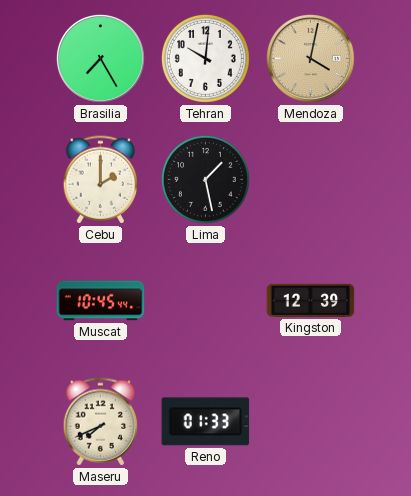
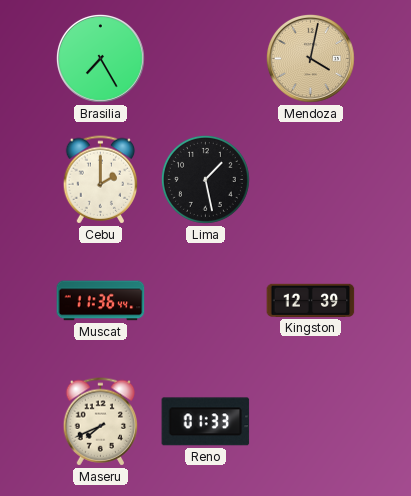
Tehran: 10:01 -> none
Muscat: 10:45 -> 11:36
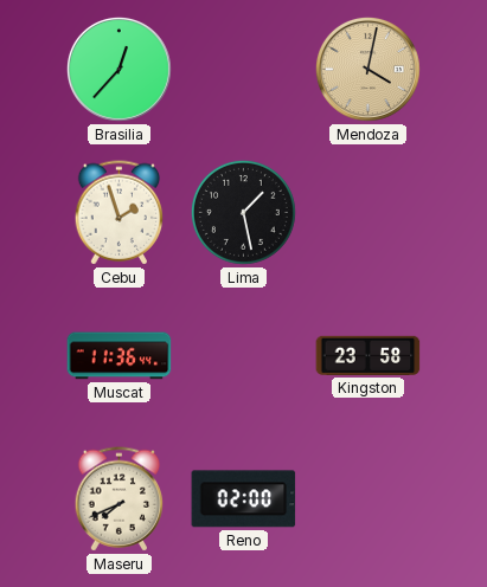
Brasilia: 7:25 -> 12:37
Cebu: 2:00 -> 1:57
Kingston: 12:39 -> 23:58
Reno: 01:33 -> 02:00
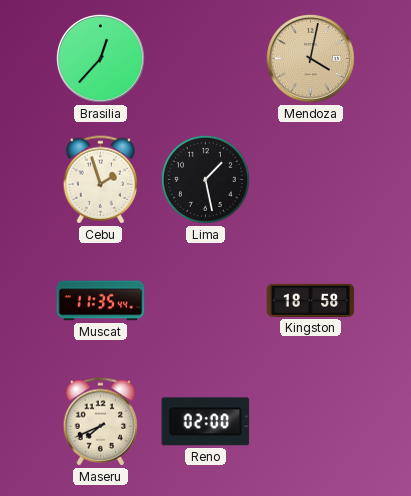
Muscat: 11:36 -> 11:35
Kingston: 23:58 -> 18:58
